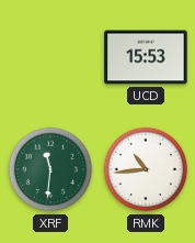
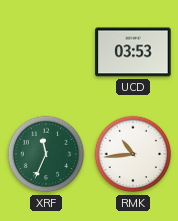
UCD: 15:53 -> 03:53
XRF: 11:31 -> 11:34
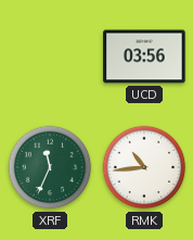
UCD: 03:53 -> 03:56
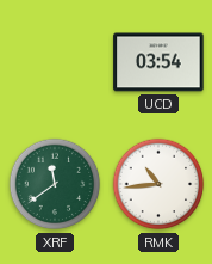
UCD: 03:56 -> 03:54
XRF: 11:34 -> 11:39
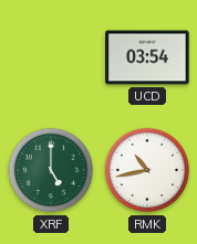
XRF: 11:39 -> 5:00
RMK: 10:44 -> 10:43
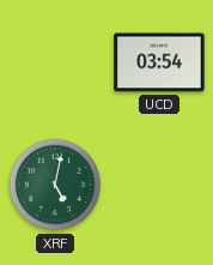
XRF: 5:00 -> 5:02
RMK: 10:43 -> none
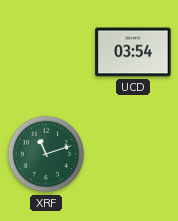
XRF: 5:02 -> 11:12
